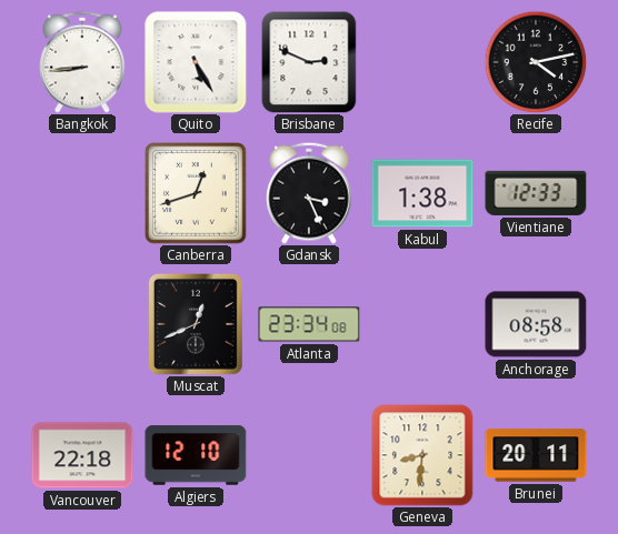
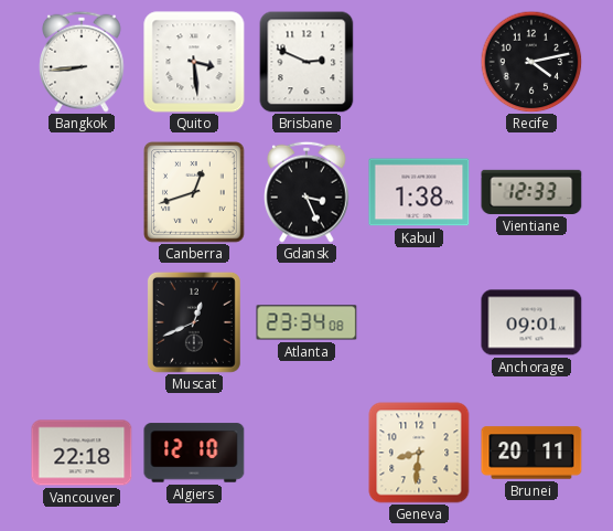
Quito: 5:25 -> 3:29
Anchorage: 08:58 -> 09:01
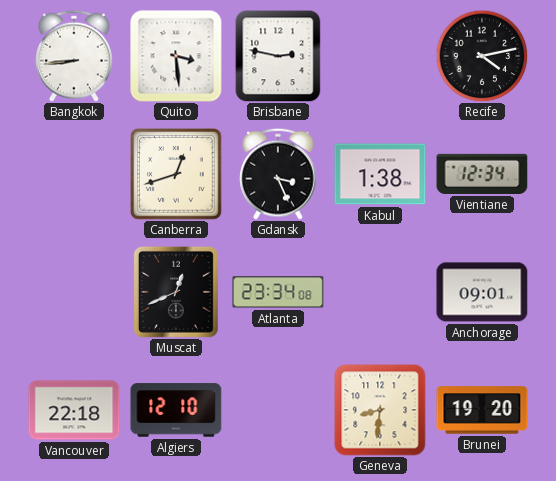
Brisbane: 2:49 -> 2:47
Vientiane: 12:33 -> 12:34
Brunei: 20:11 -> 19:20
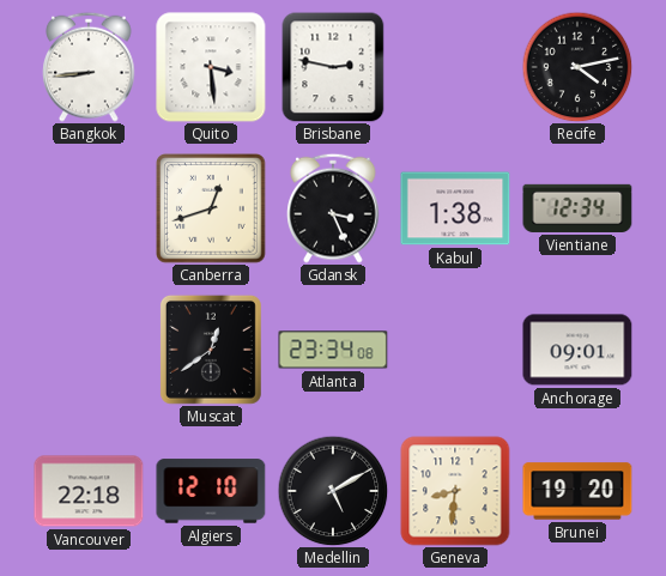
Muscat: 12:41 -> 12:39
Medellin: none -> 5:10
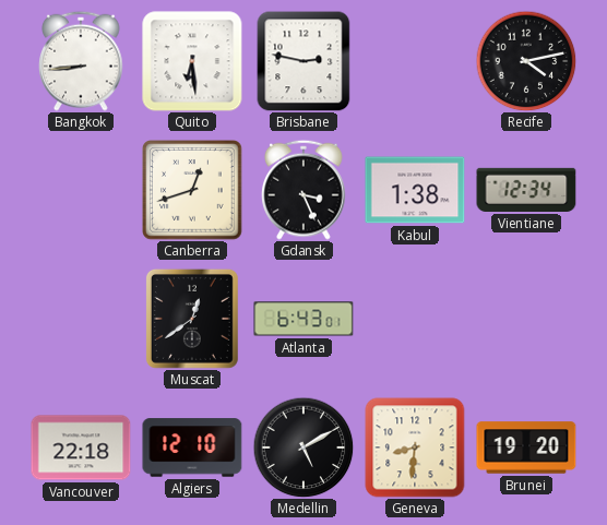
Quito: 3:29 -> 6:29
Atlanta: 23:34 -> 6:43
Anchorage: 09:01 -> none
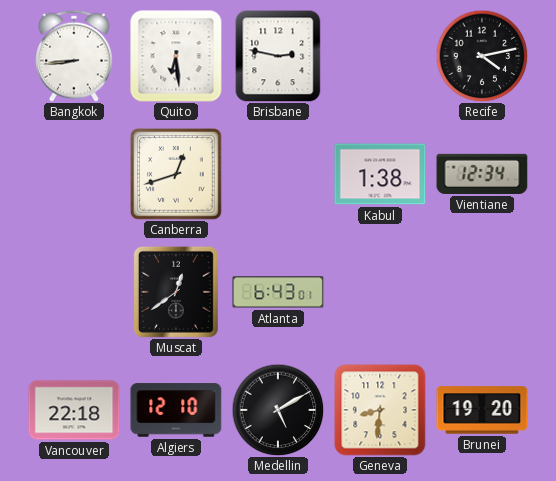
Gdansk: 3:26 -> none
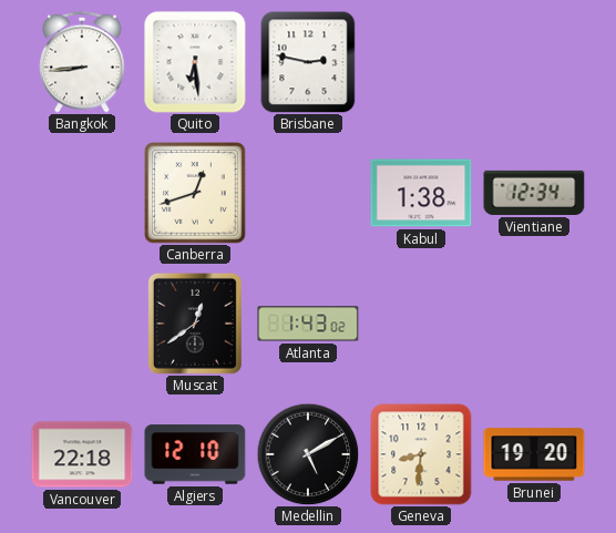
Recife: 4:13 -> none
Atlanta: 6:43 -> 1:43
